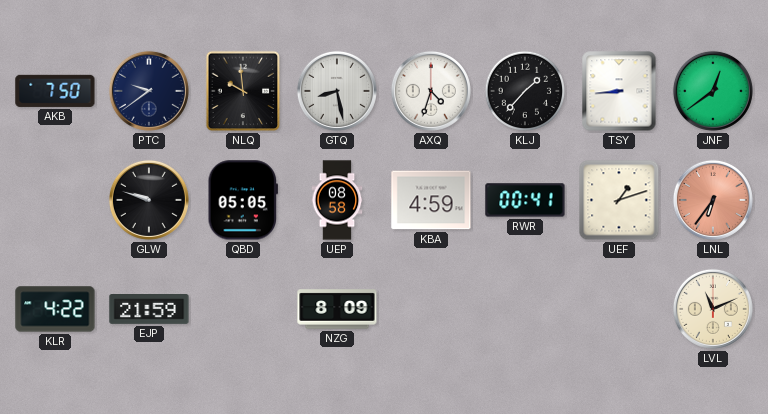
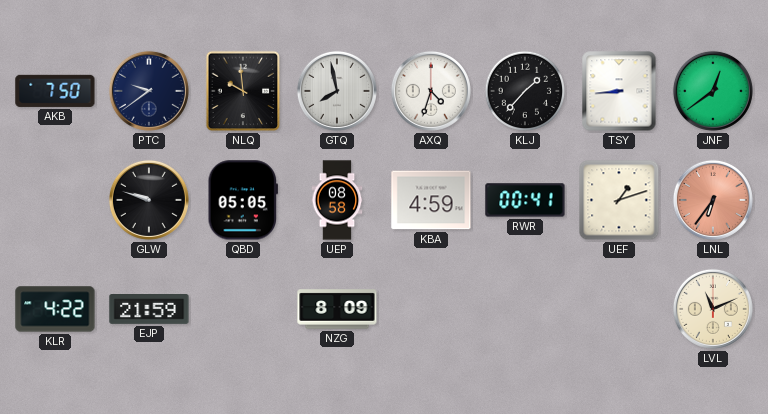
GTQ: 8:28 -> 7:58
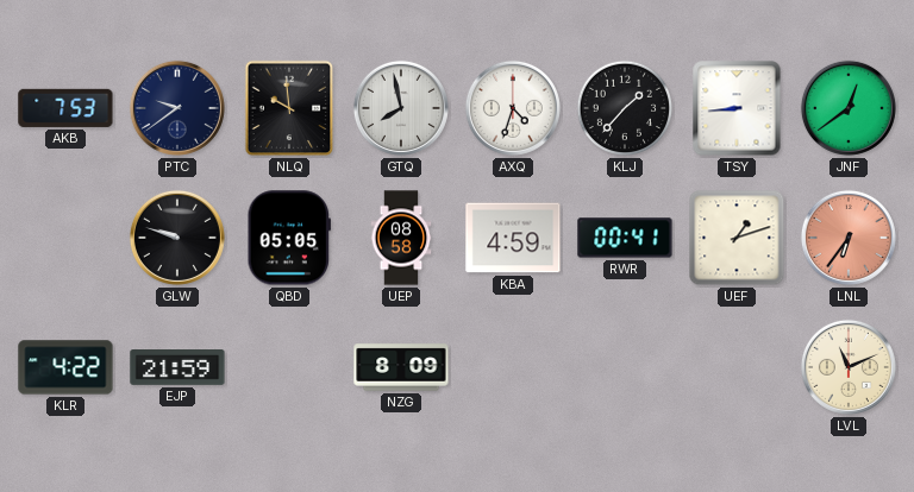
AKB: 7:50 -> 7:53
